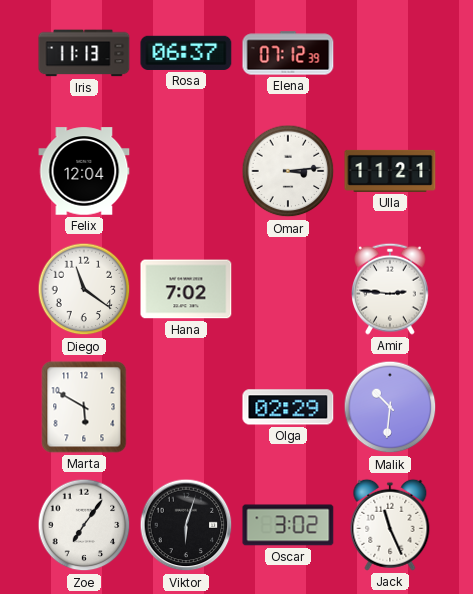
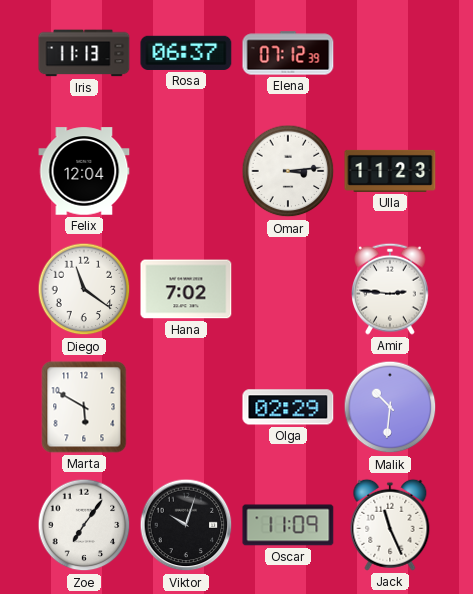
Ulla: 11:21 -> 11:23
Viktor: 6:03 -> 10:03
Oscar: 3:02 -> 11:09
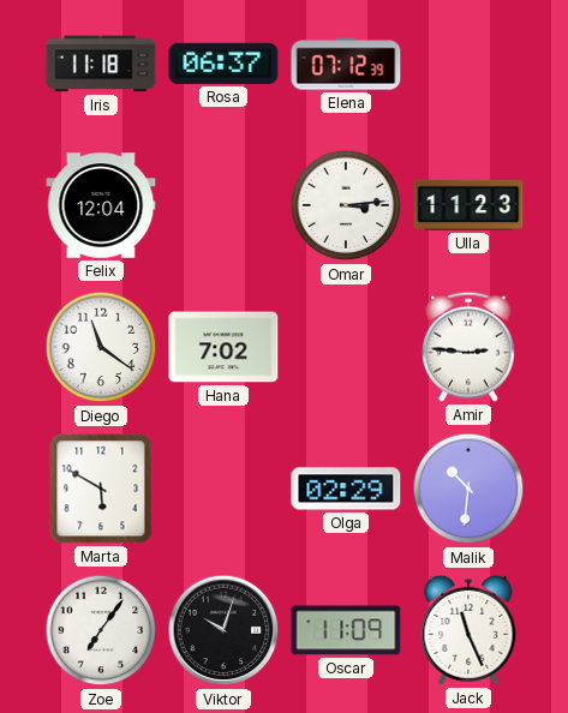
Iris: 11:13 -> 11:18
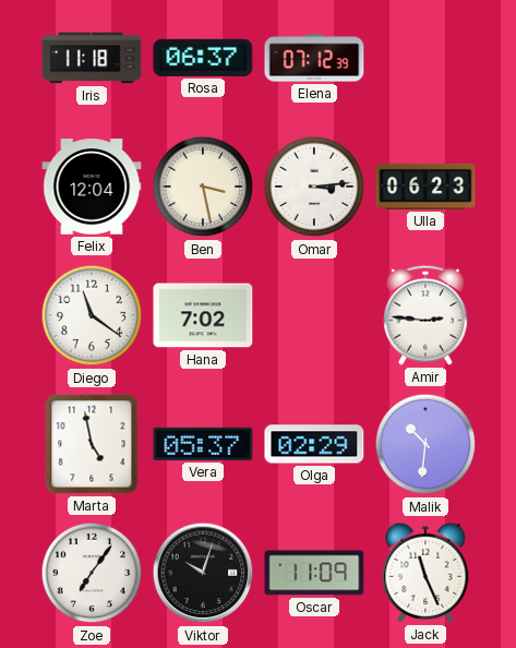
Ben: none -> 3:28
Ulla: 11:23 -> 06:23
Marta: 5:50 -> 4:58
Vera: none -> 05:37
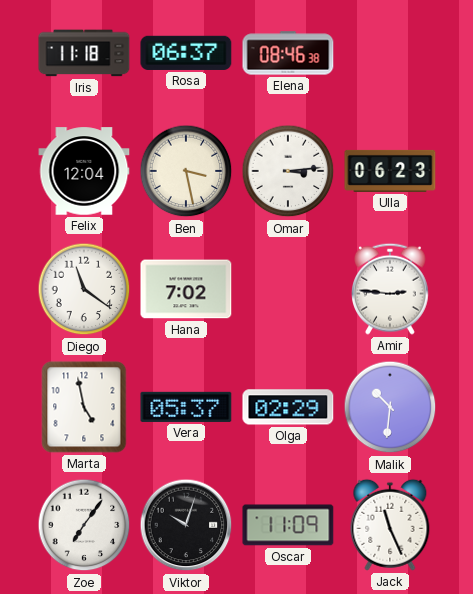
Elena: 07:12 -> 08:46
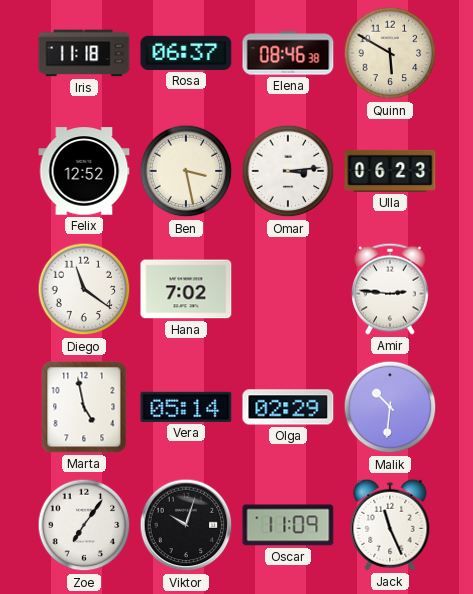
Quinn: none -> 5:50
Felix: 12:04 -> 12:52
Vera: 05:37 -> 05:14
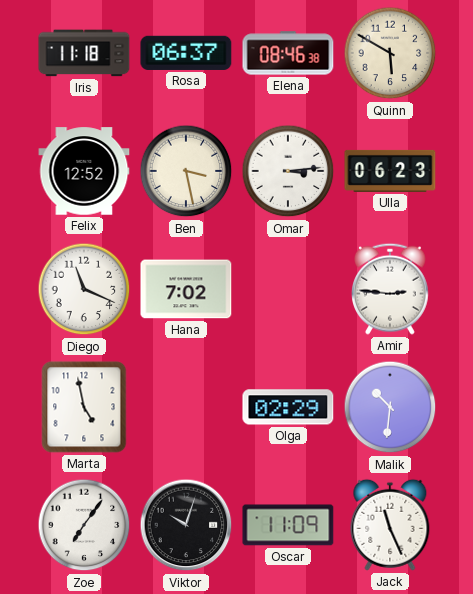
Diego: 11:21 -> 11:19
Vera: 05:14 -> none
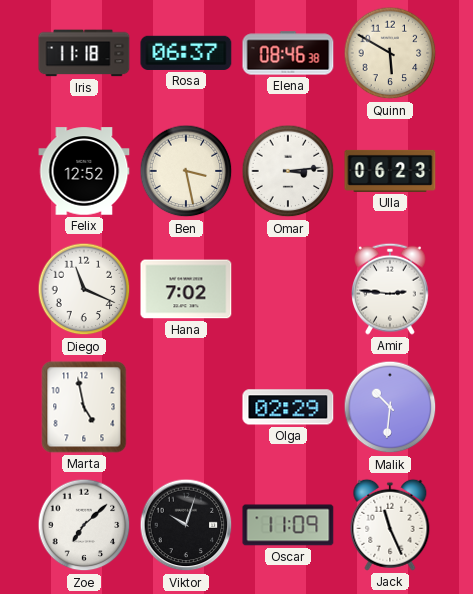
Zoe: 7:06 -> 7:08
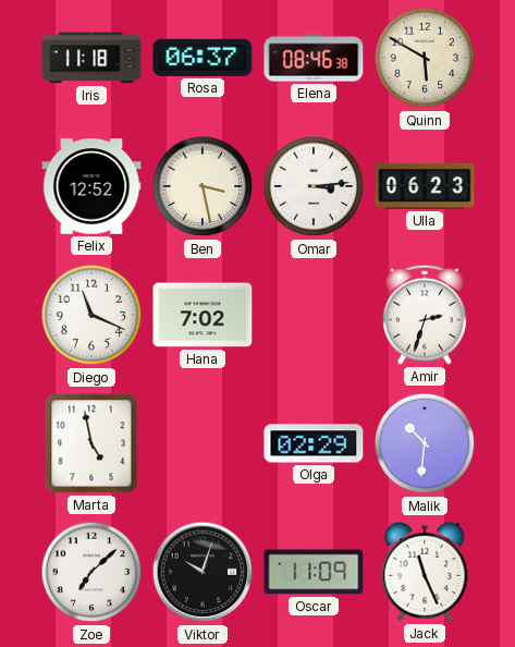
Amir: 2:46 -> 2:33
